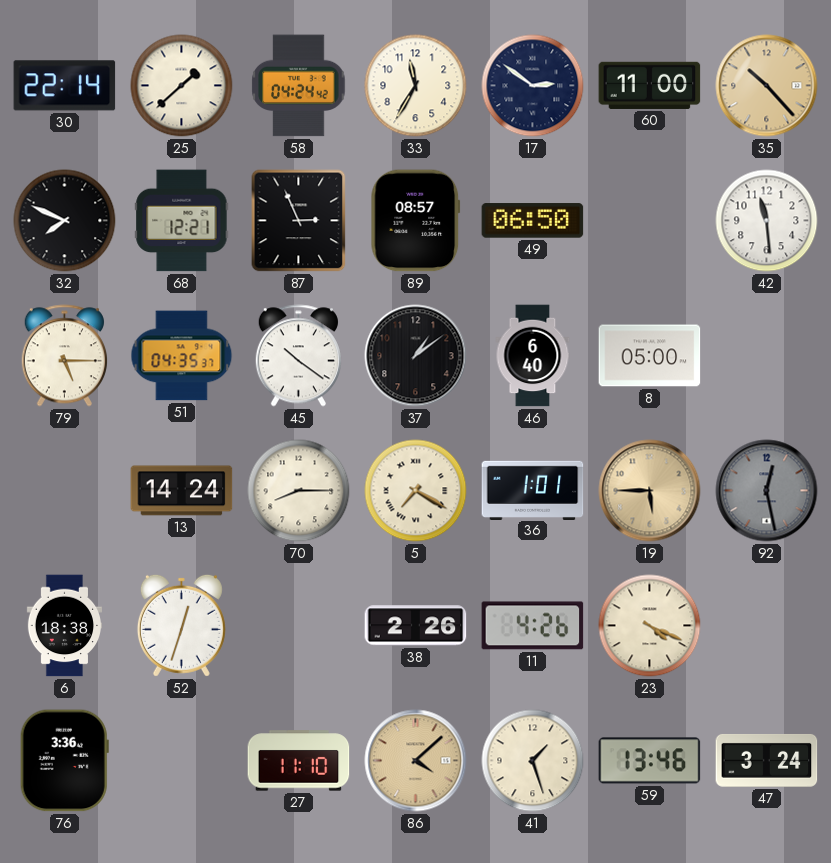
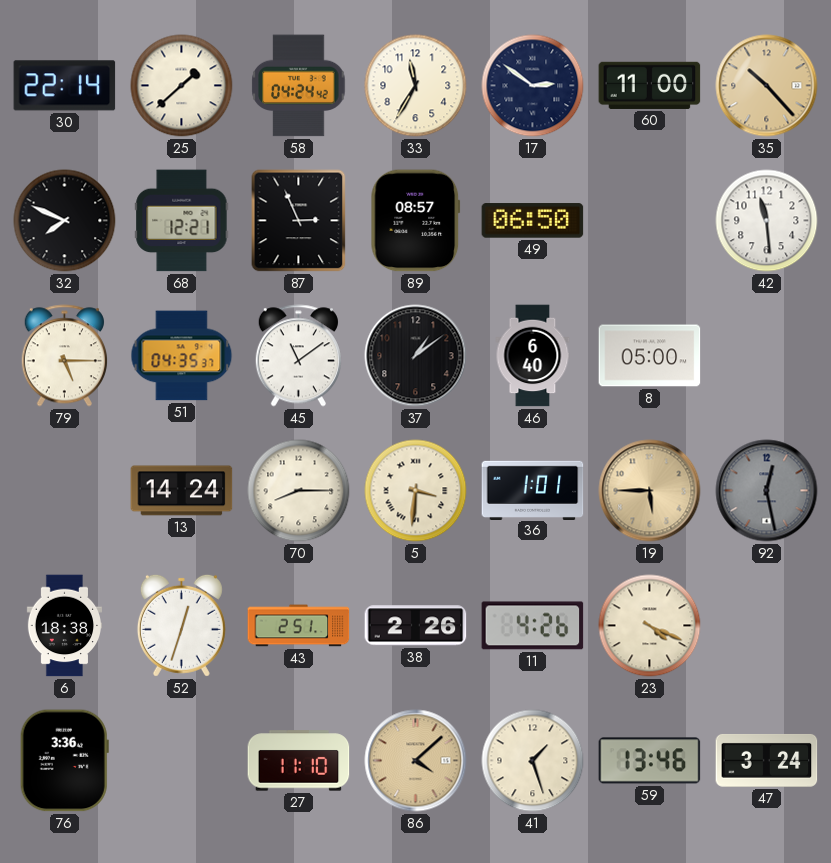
45: 10:21 -> 11:09
5: 7:20 -> 3:31
43: none -> 2:51
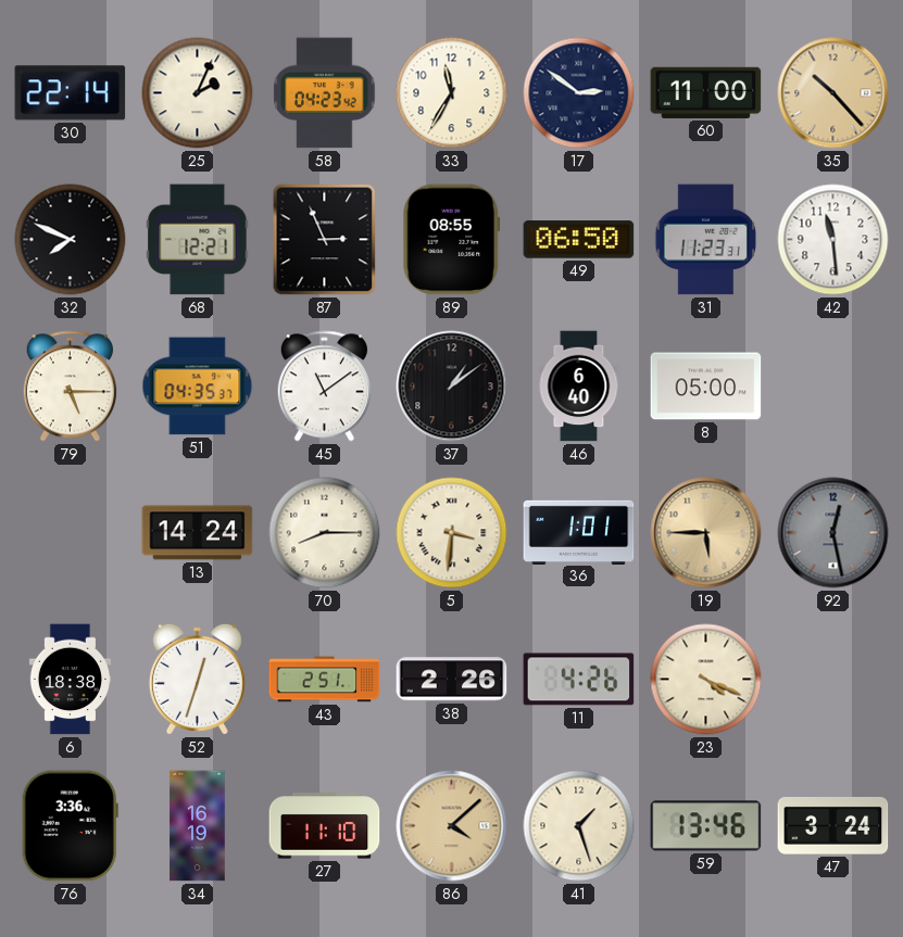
25: 1:38 -> 2:04
58: 04:24 -> 04:23
89: 08:57 -> 08:55
31: none -> 11:23
34: none -> 16:19
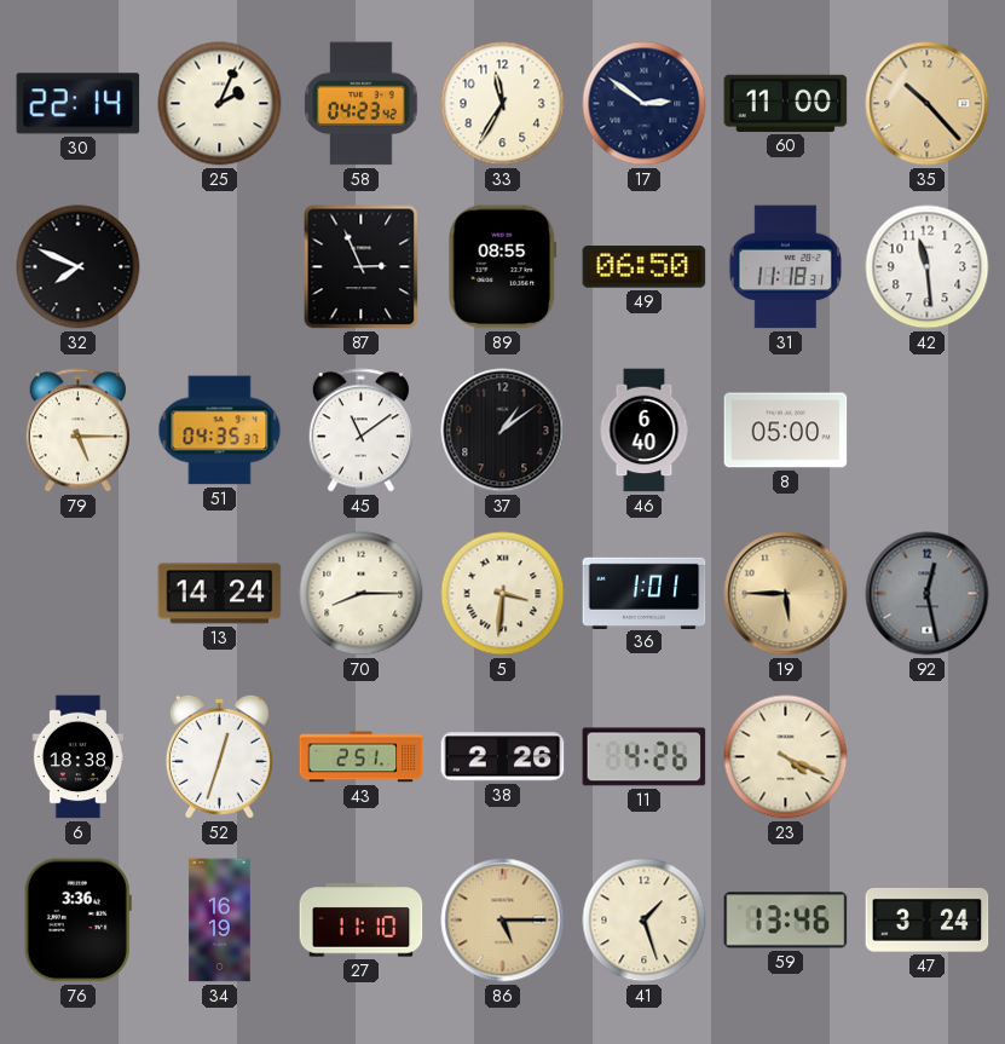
68: 12:21 -> none
31: 11:23 -> 11:18
86: 4:08 -> 5:15
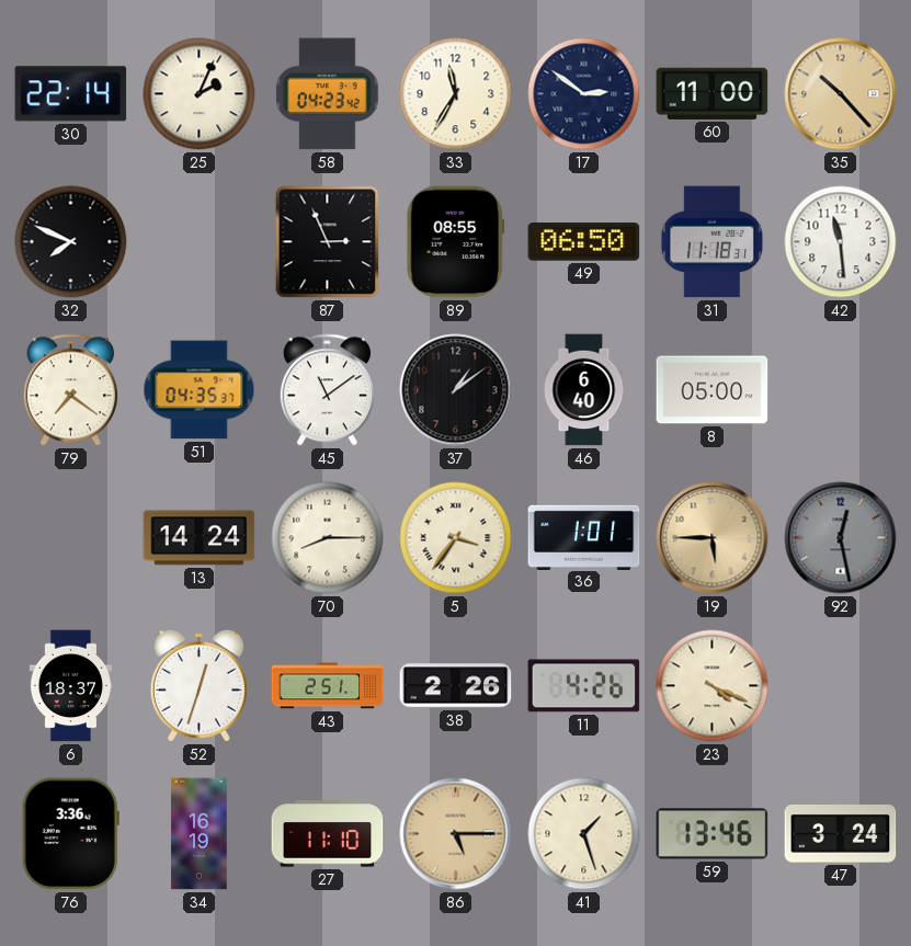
79: 5:15 -> 7:21
5: 3:31 -> 3:36
6: 18:38 -> 18:37
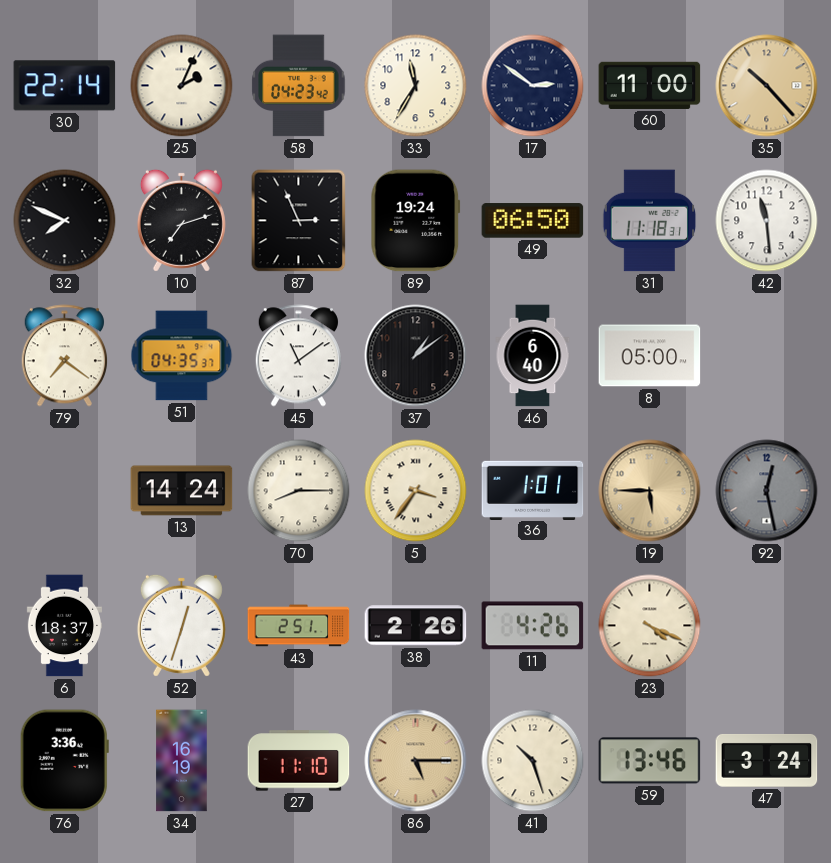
10: none -> 7:12
89: 08:55 -> 19:24
41: 1:27 -> 10:27
